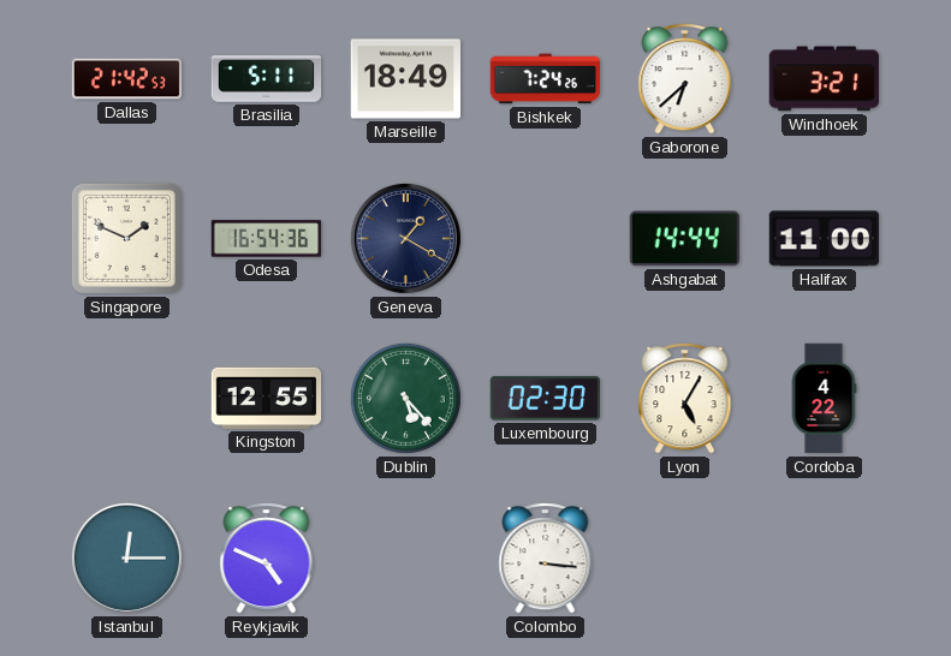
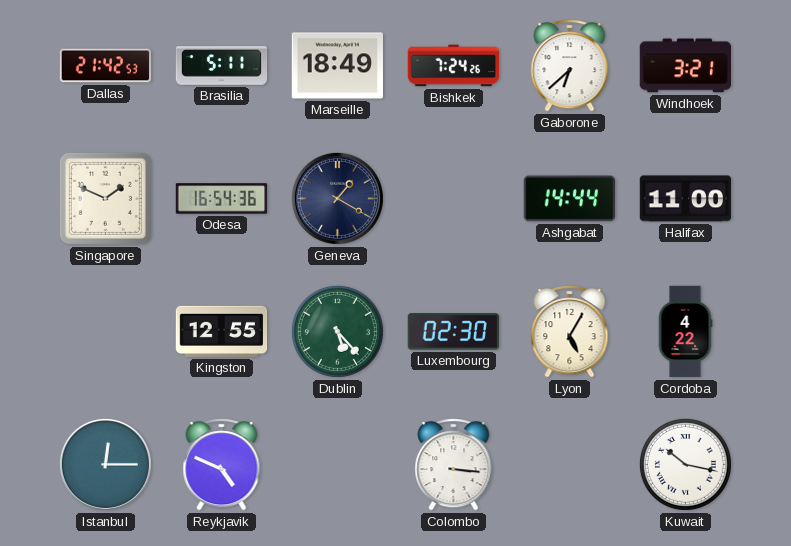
Kuwait: none -> 10:17
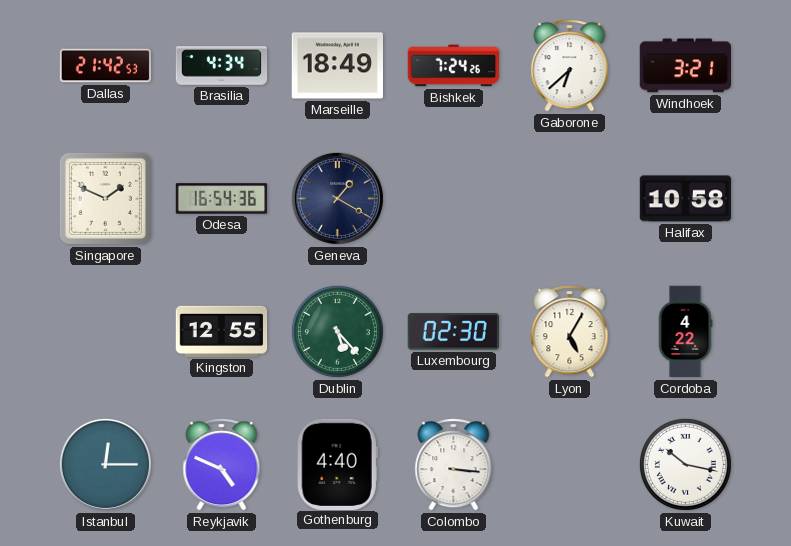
Brasilia: 5:11 -> 4:34
Ashgabat: 14:44 -> none
Halifax: 11:00 -> 10:58
Gothenburg: none -> 4:40
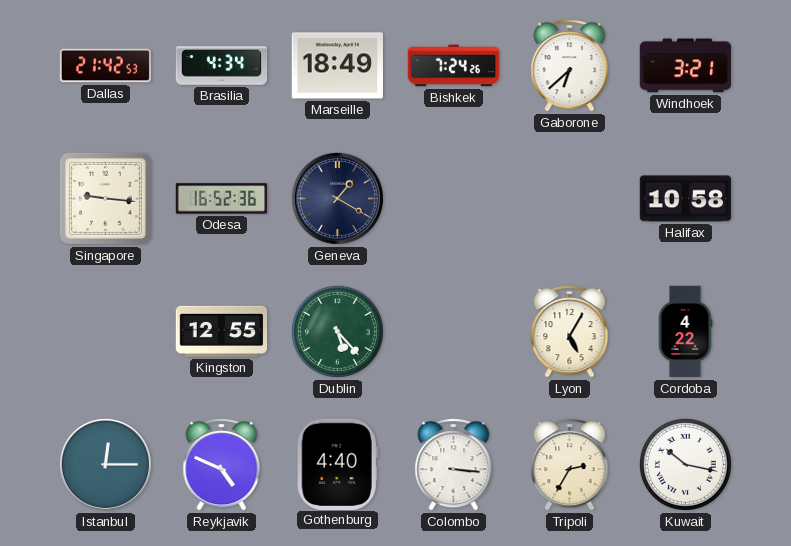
Singapore: 1:49 -> 9:16
Odesa: 16:54 -> 16:52
Luxembourg: 02:30 -> none
Tripoli: none -> 2:35
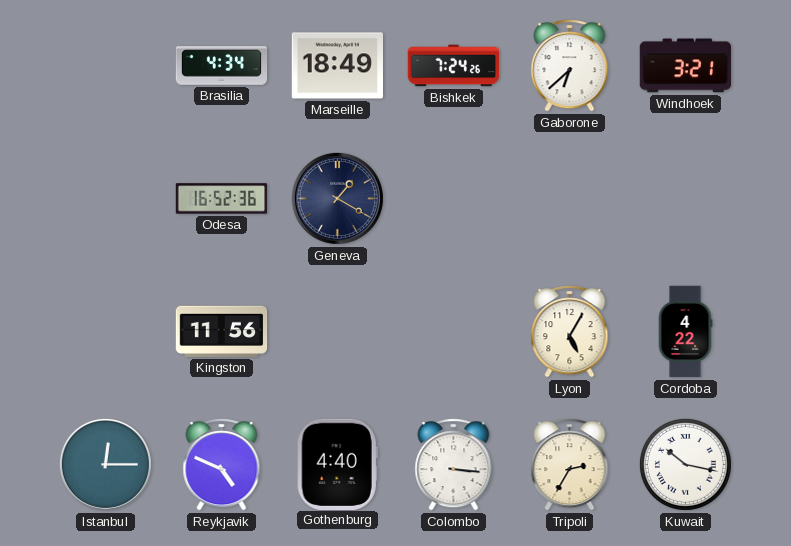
Dallas: 21:42 -> none
Singapore: 9:16 -> none
Halifax: 10:58 -> none
Kingston: 12:55 -> 11:56
Dublin: 5:23 -> none
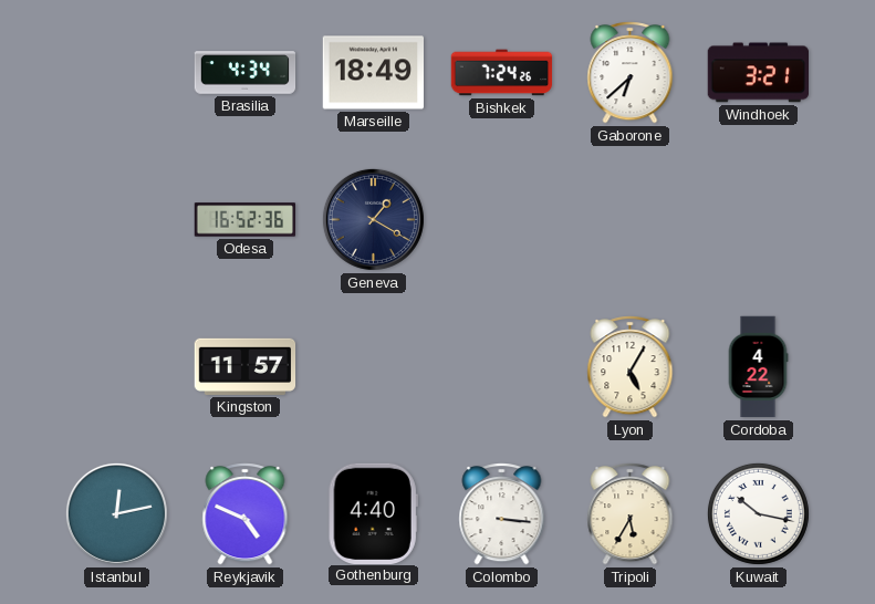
Kingston: 11:56 -> 11:57
Istanbul: 12:15 -> 12:13
Tripoli: 2:35 -> 5:35
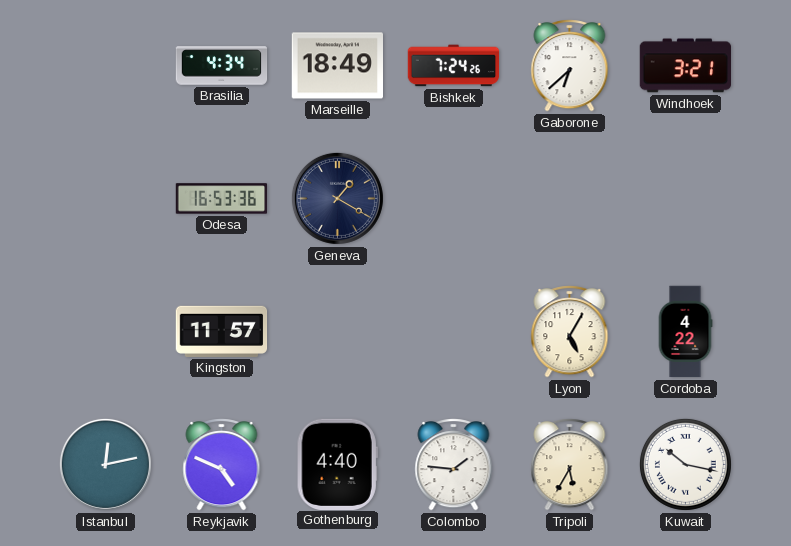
Odesa: 16:52 -> 16:53
Colombo: 3:16 -> 1:46
